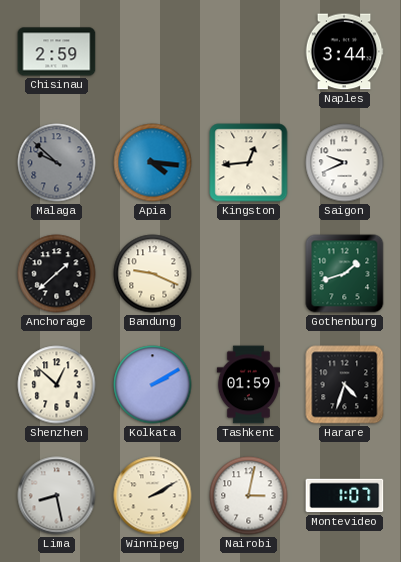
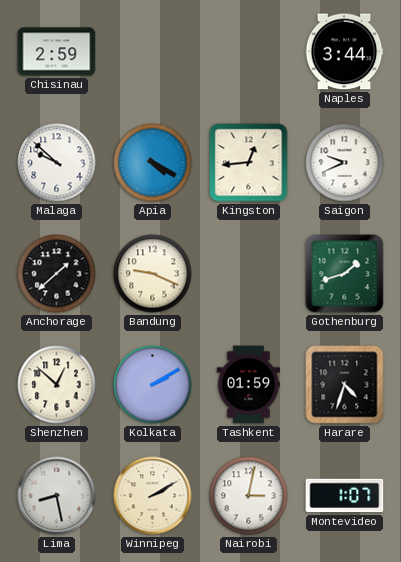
Malaga dial: grey -> white
Apia: 4:16 -> 4:20
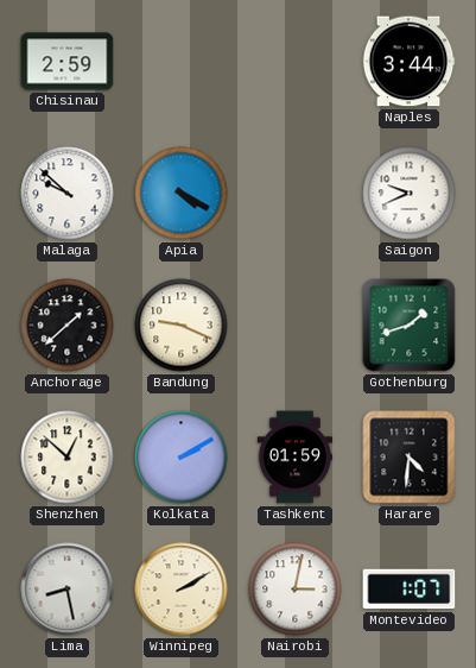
Kingston: 12:44 -> none
Harare: 4:33 -> 4:31
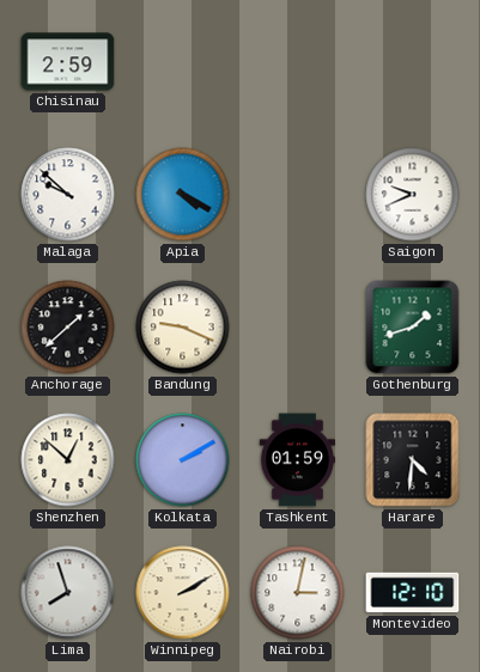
Naples: 3:44 -> none
Lima: 8:28 -> 7:57
Montevideo: 1:07 -> 12:10
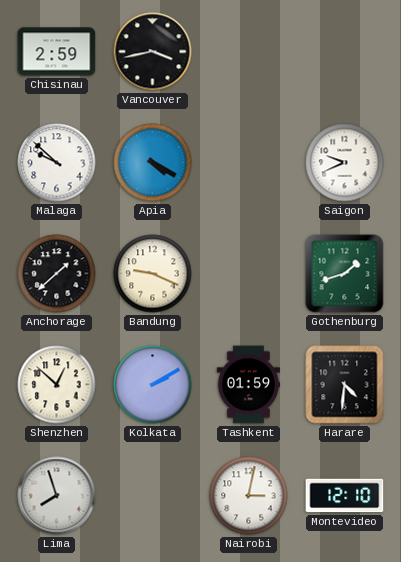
Vancouver: none -> 3:43
Winnipeg: 2:10 -> none
